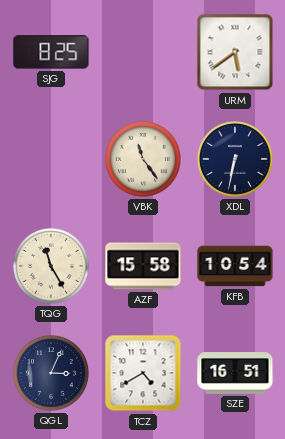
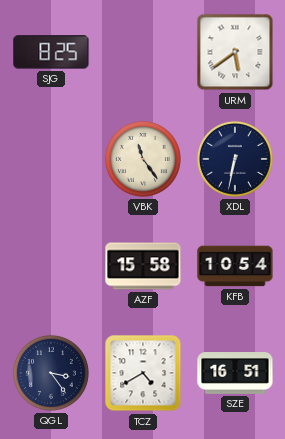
TQG: 11:25 -> none
QGL: 3:04 -> 3:24
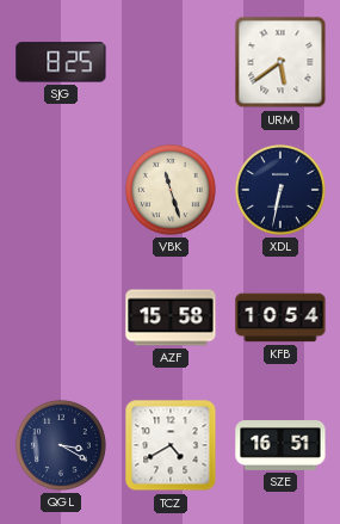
VBK: 11:24 -> 11:27
QGL: 3:24 -> 3:20
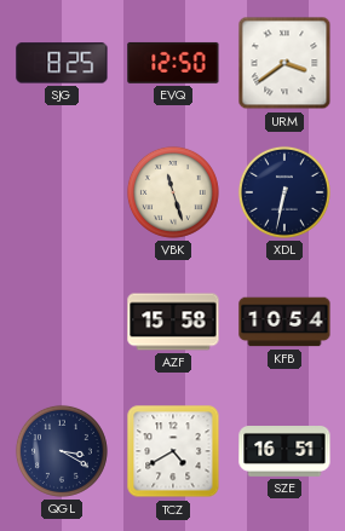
EVQ: none -> 12:50
URM: 5:39 -> 3:39
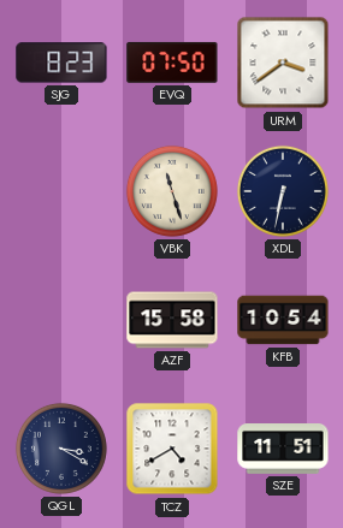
SJG: 8:25 -> 8:23
EVQ: 12:50 -> 07:50
SZE: 16:51 -> 11:51
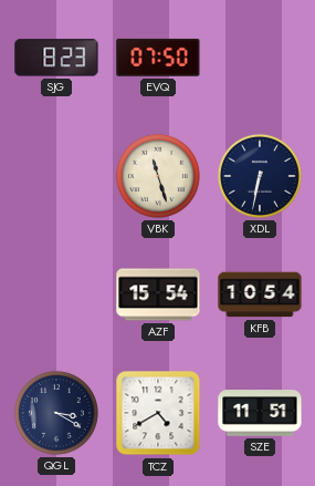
URM: 3:39 -> none
AZF: 15:58 -> 15:54
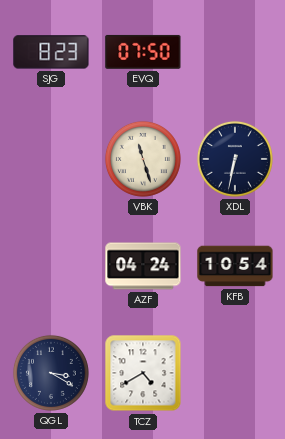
AZF: 15:54 -> 04:24
SZE: 11:51 -> none
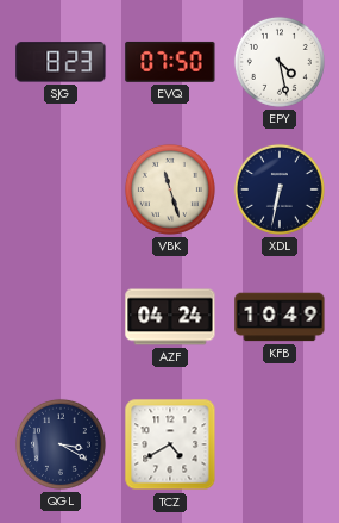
EPY: none -> 4:28
KFB: 10:54 -> 10:49
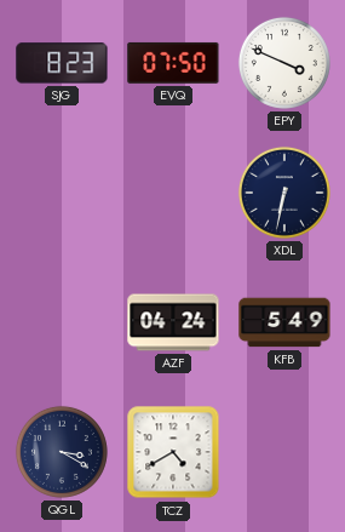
EPY: 4:28 -> 3:49
VBK: 11:27 -> none
KFB: 10:49 -> 5:49
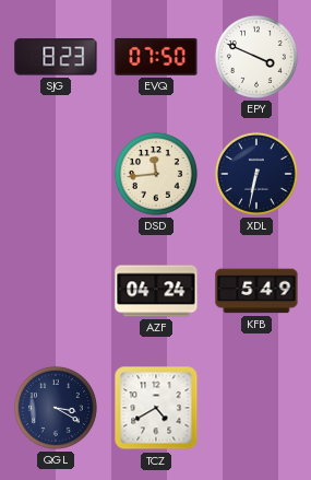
DSD: none -> 11:44
